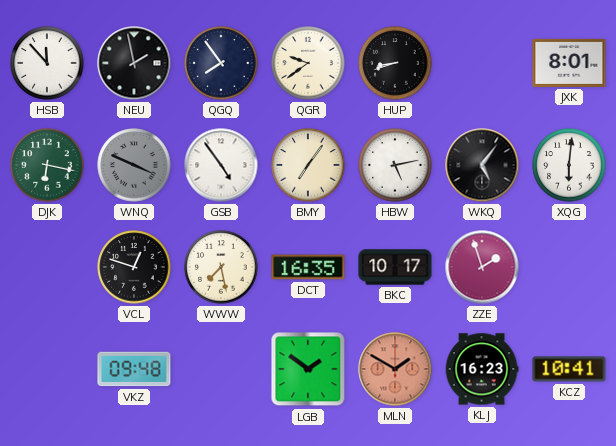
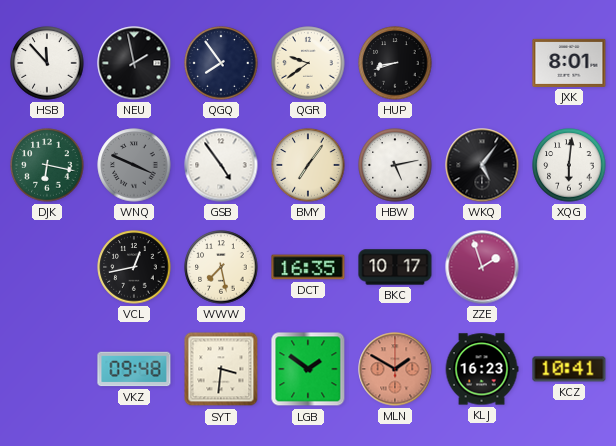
VCL: 12:48 -> 12:43
SYT: none -> 3:31
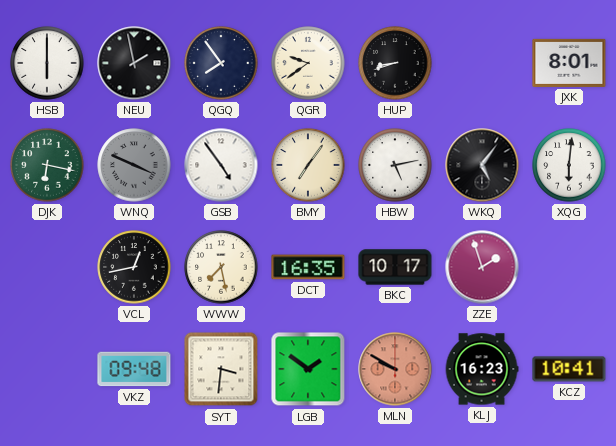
HSB: 11:53 -> 6:00
MLN: 1:50 -> 9:50
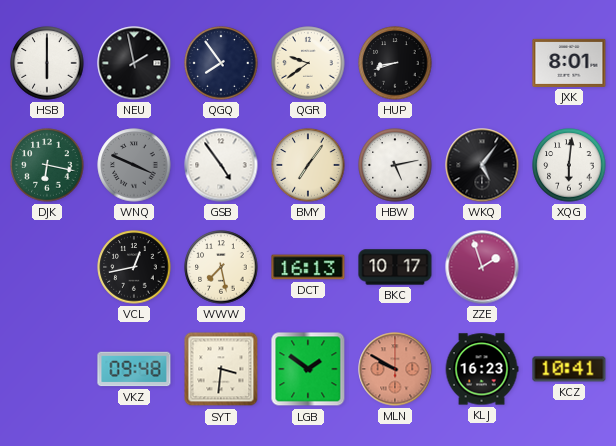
DCT: 16:35 -> 16:13
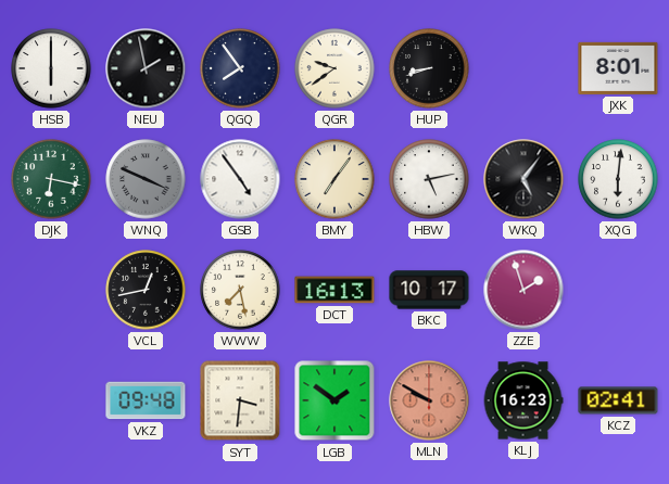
KCZ: 10:41 -> 02:41
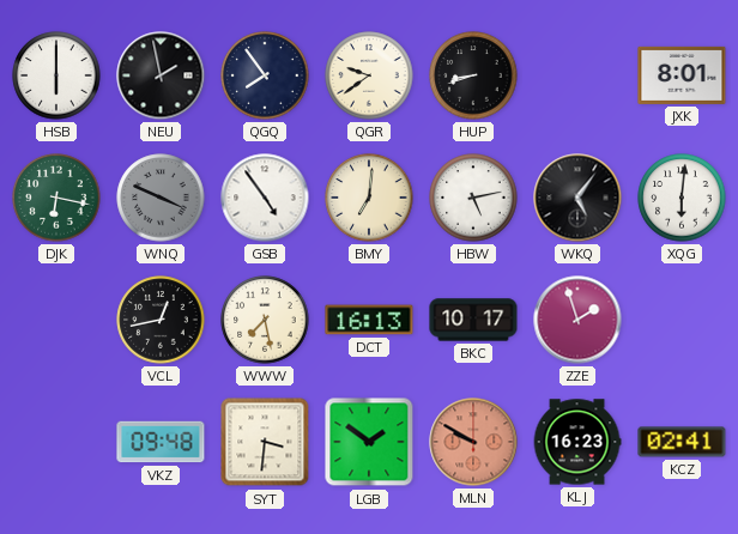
BMY: 7:06 -> 7:01
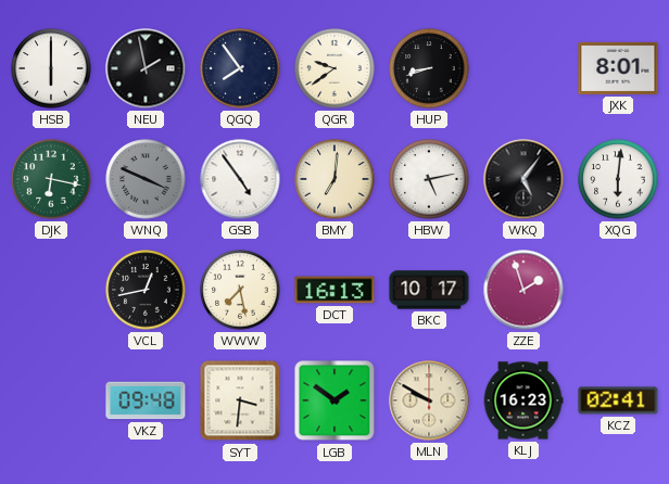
MLN dial: salmon -> cream
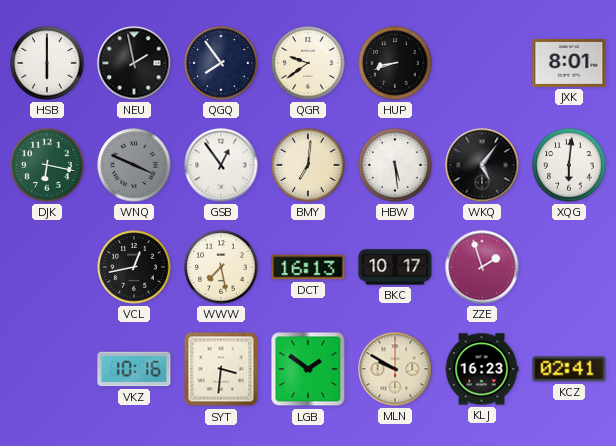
GSB: 4:54 -> 12:54
HBW: 5:13 -> 5:29
VKZ: 09:48 -> 10:16
